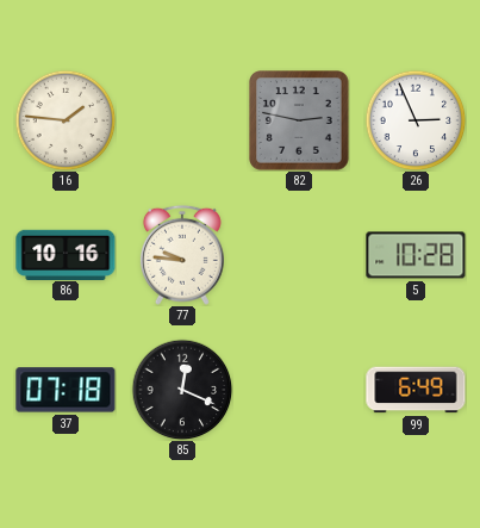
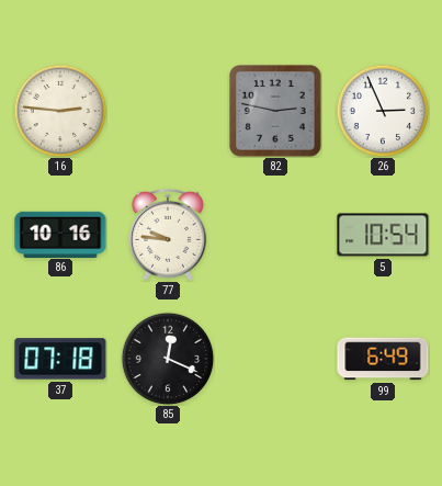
16: 1:46 -> 2:46
5: 10:28 -> 10:54
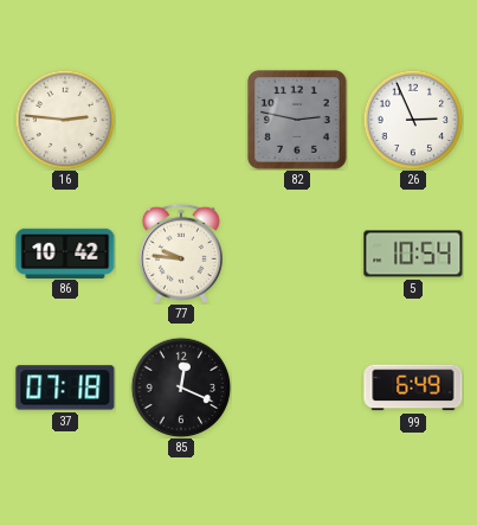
86: 10:16 -> 10:42
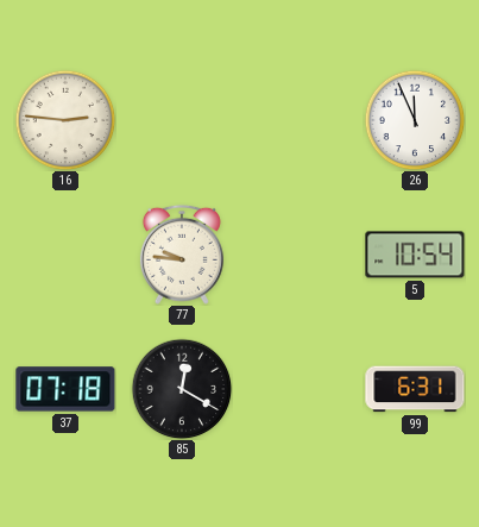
82: 2:47 -> none
26: 2:56 -> 11:56
86: 10:42 -> none
85: 12:19 -> 12:20
99: 6:49 -> 6:31
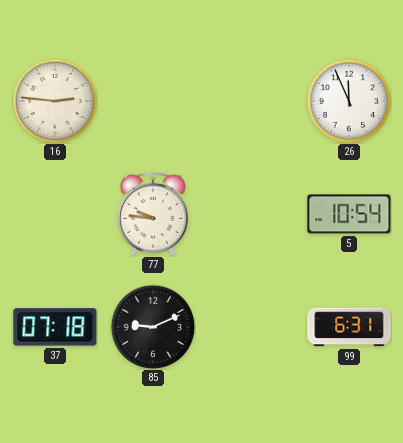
85: 12:20 -> 9:11
